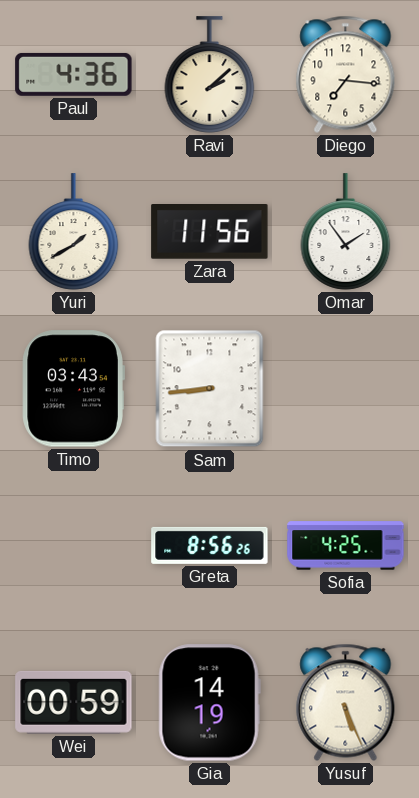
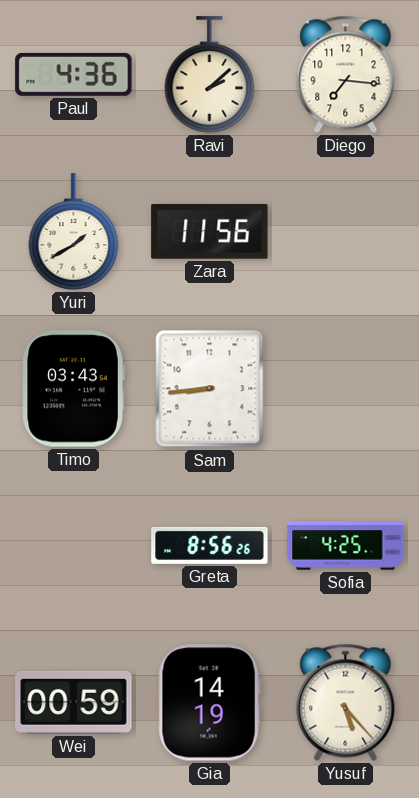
Omar: 1:54 -> none
Yusuf: 5:26 -> 5:23
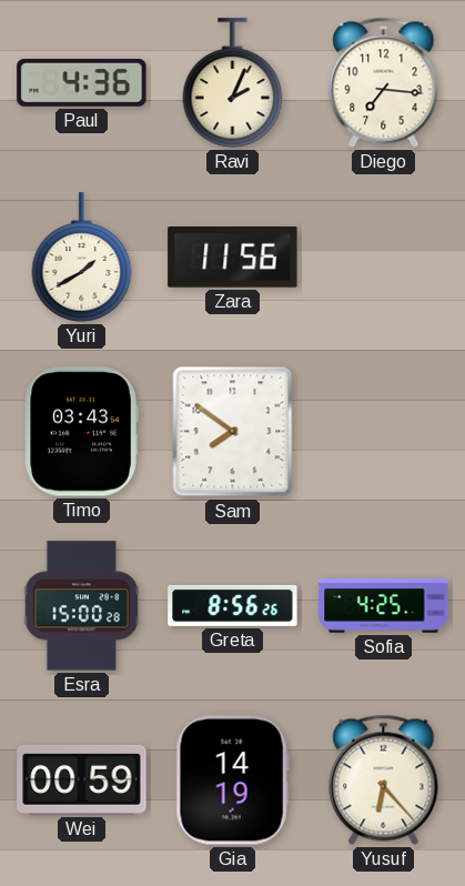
Ravi: 2:08 -> 2:04
Sam: 8:44 -> 7:51
Esra: none -> 15:00
Yusuf: 5:23 -> 6:23
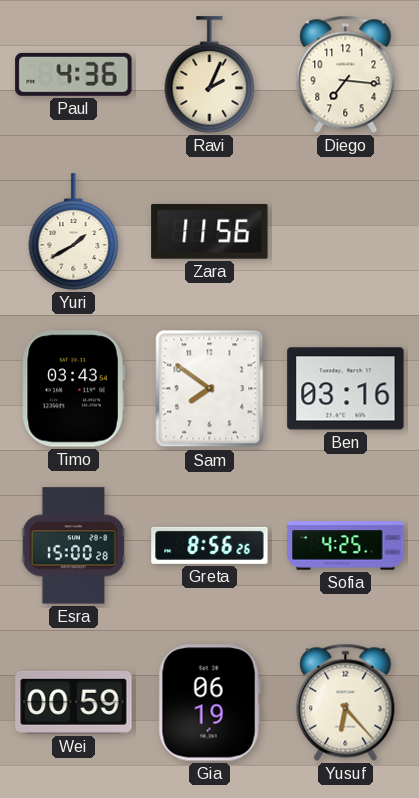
Ben: none -> 03:16
Gia: 14:19 -> 06:19
